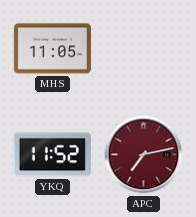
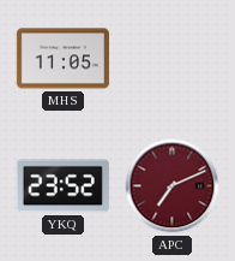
YKQ: 11:52 -> 23:52
APC: 7:13 -> 7:11
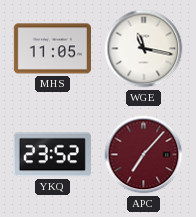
WGE: none -> 11:17
APC: 7:11 -> 7:07
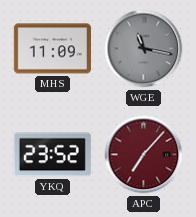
MHS: 11:05 -> 11:09
WGE dial: white -> grey
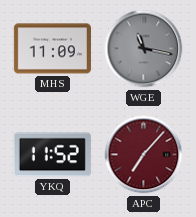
YKQ: 23:52 -> 11:52
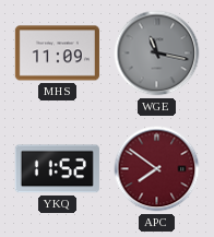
APC: 7:07 -> 7:51
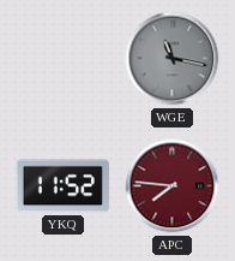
MHS: 11:09 -> none
APC: 7:51 -> 7:46
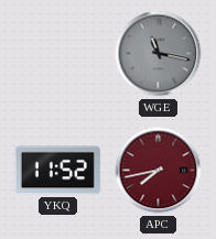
APC: 7:46 -> 7:43
